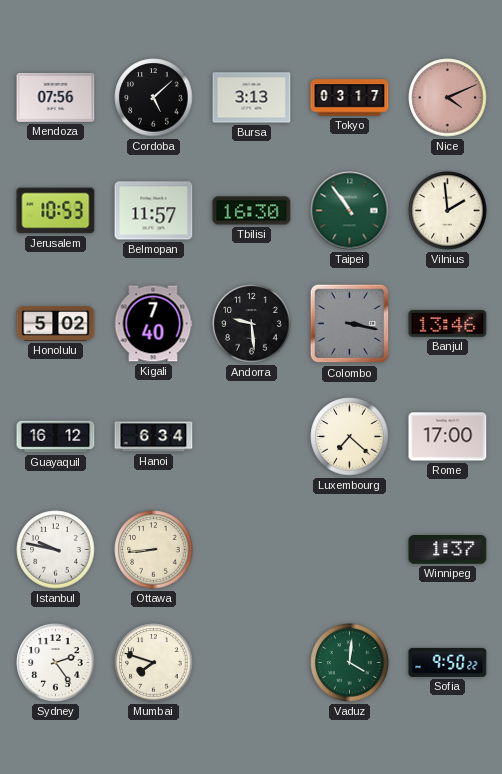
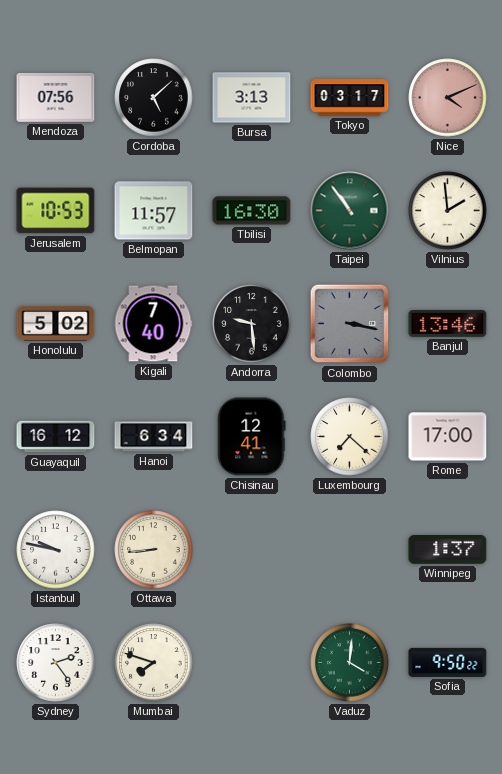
Chisinau: none -> 12:41
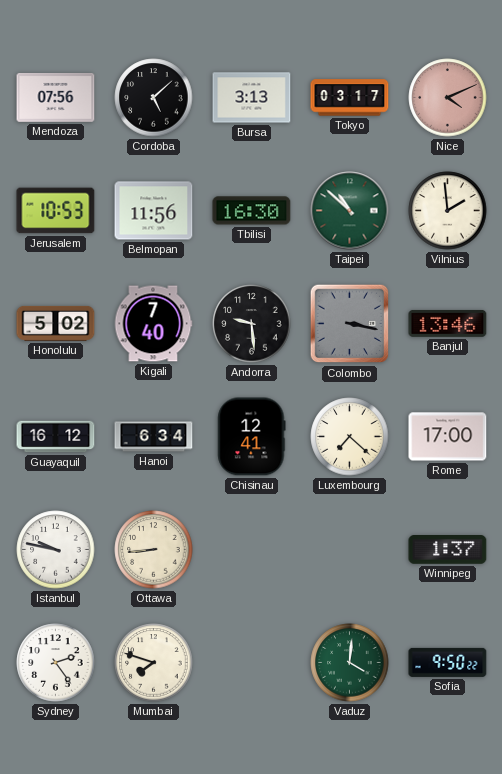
Belmopan: 11:57 -> 11:56
Taipei: 10:54 -> 10:52
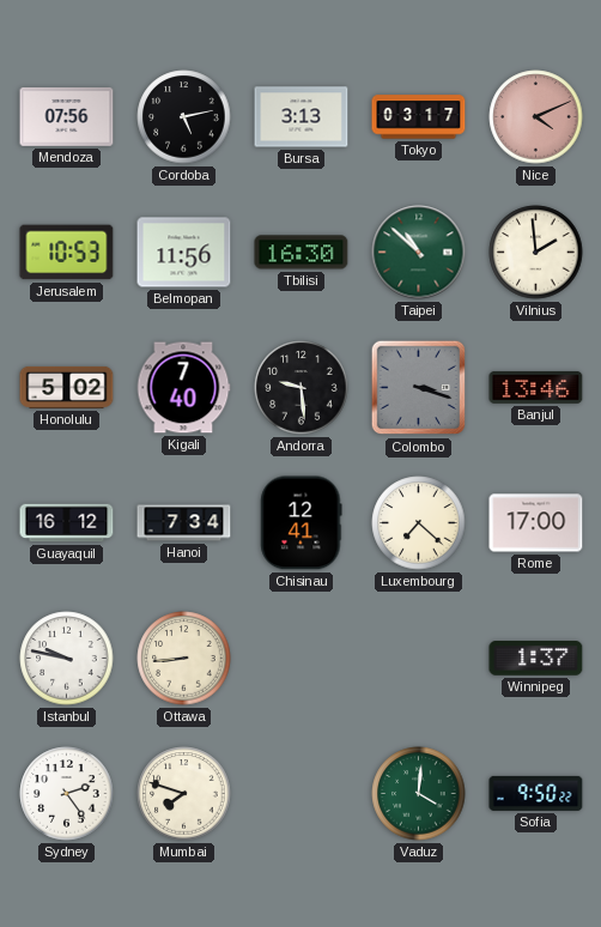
Cordoba: 5:08 -> 5:13
Colombo: 3:17 -> 3:18
Hanoi: 6:34 -> 7:34
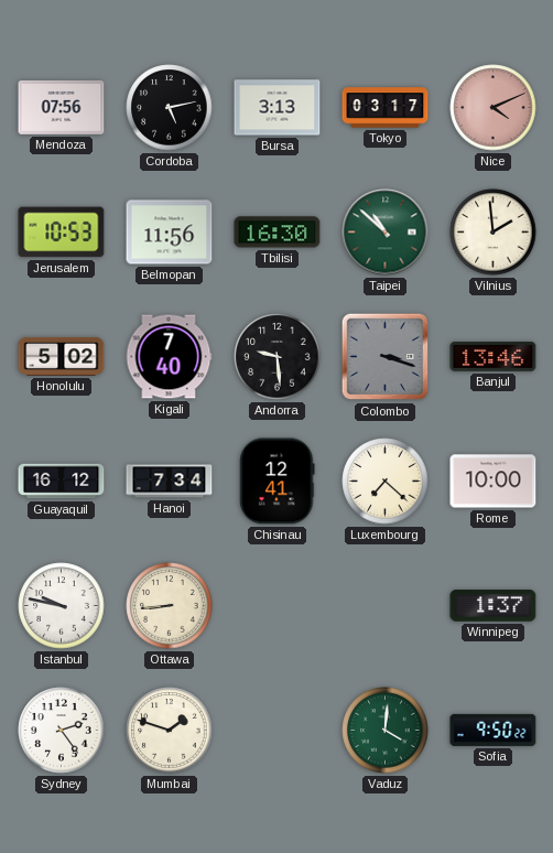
Rome: 17:00 -> 10:00
Mumbai: 7:48 -> 1:48
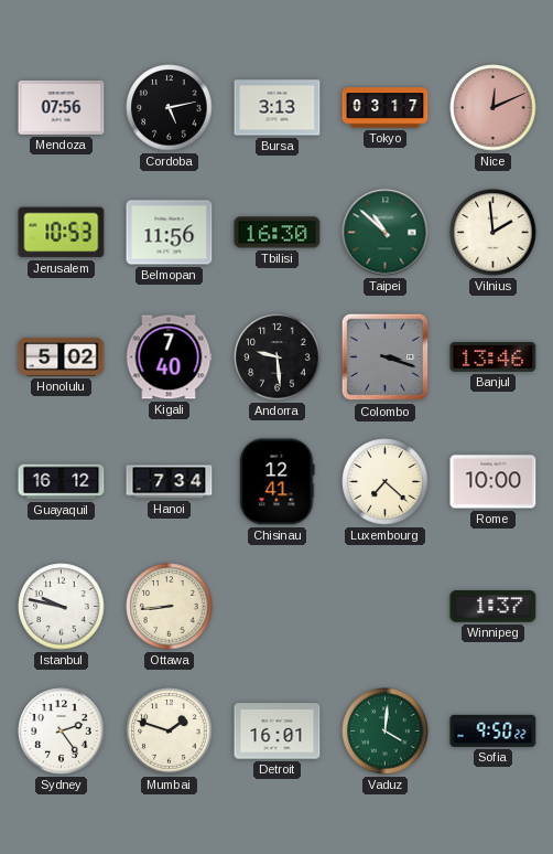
Nice: 4:11 -> 12:11
Detroit: none -> 16:01
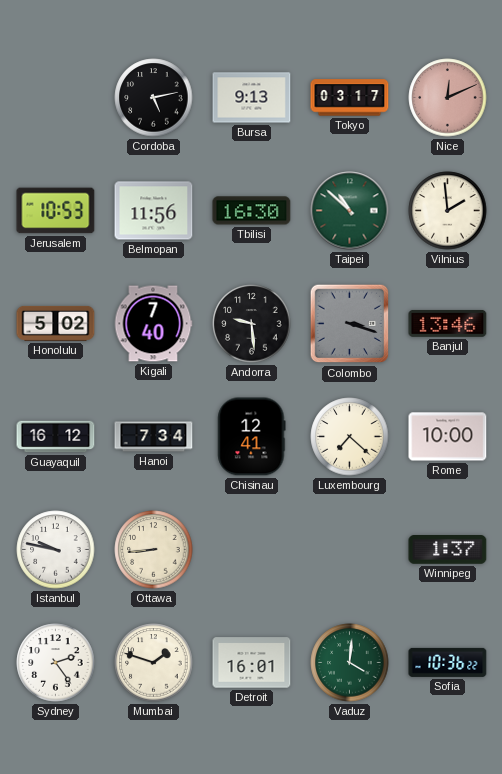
Mendoza: 07:56 -> none
Bursa: 3:13 -> 9:13
Sofia: 9:50 -> 10:36
